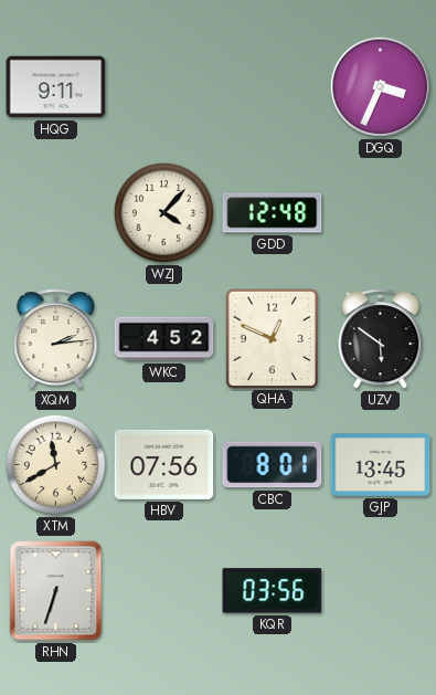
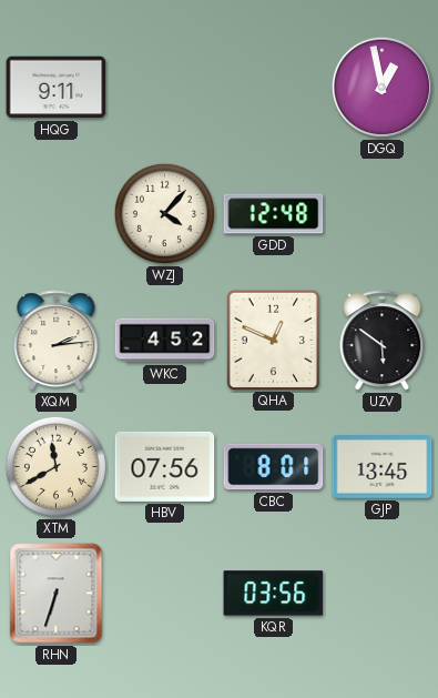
DGQ: 3:34 -> 12:58
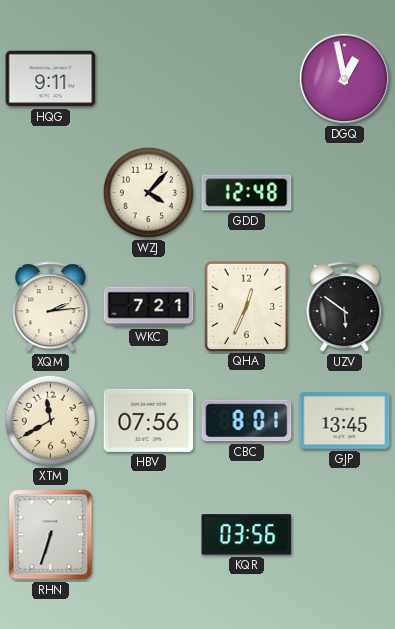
WKC: 4:52 -> 7:21
QHA: 12:49 -> 12:34
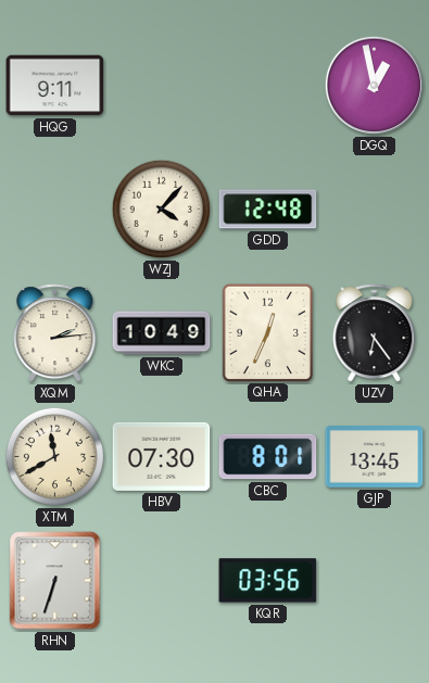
WKC: 7:21 -> 10:49
UZV: 5:51 -> 6:24
HBV: 07:56 -> 07:30
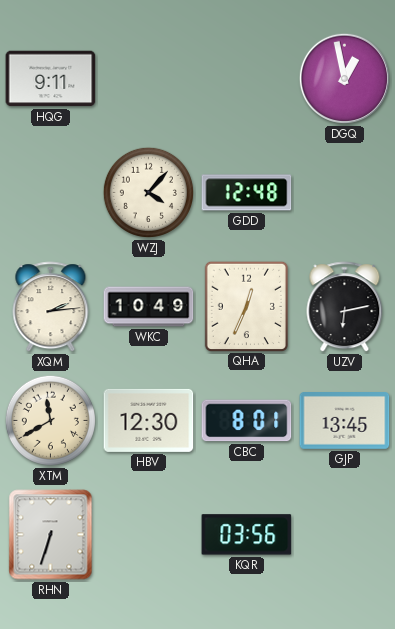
UZV: 6:24 -> 6:13
HBV: 07:30 -> 12:30
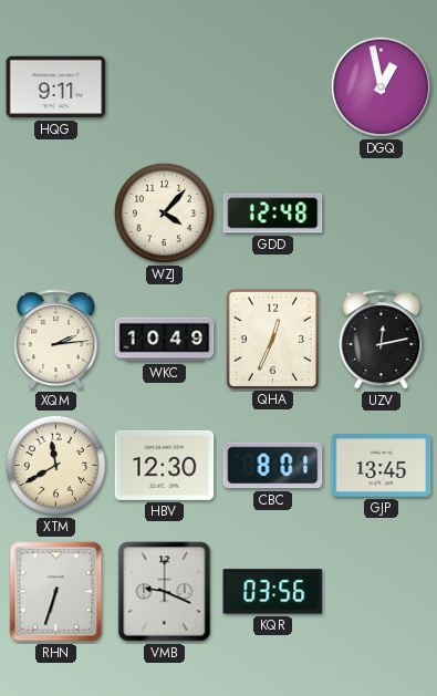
UZV: 6:13 -> 12:13
VMB: none -> 9:19
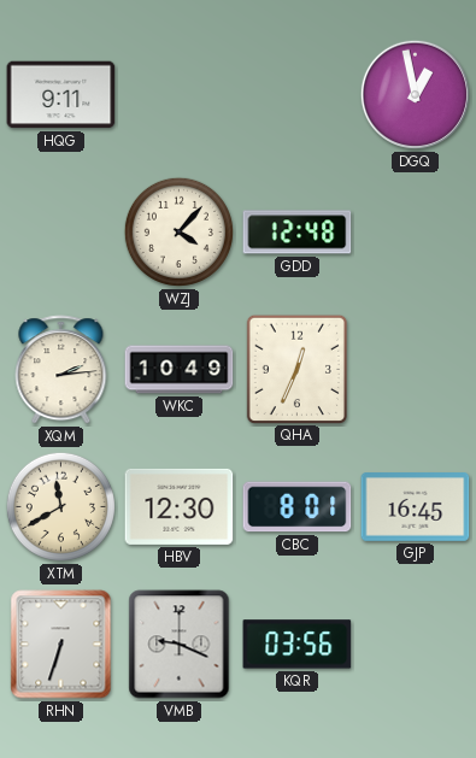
UZV: 12:13 -> none
GJP: 13:45 -> 16:45
